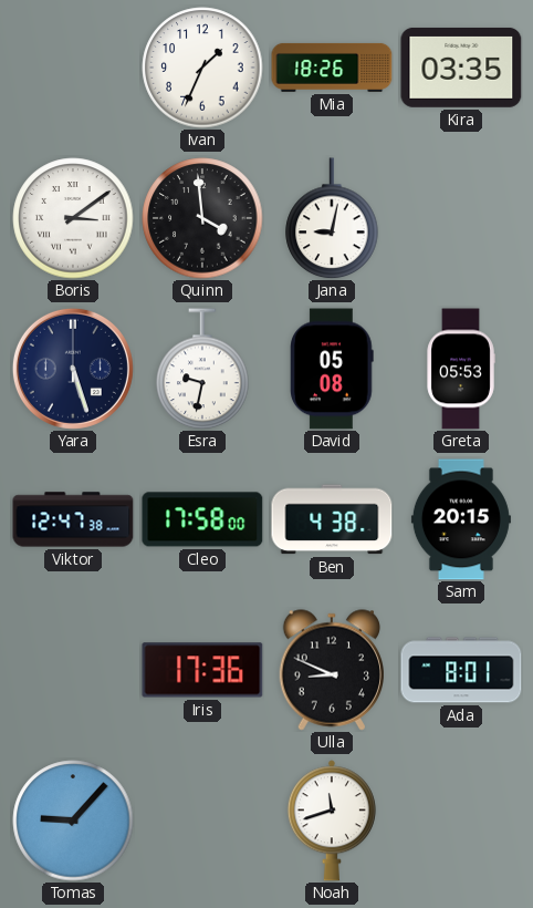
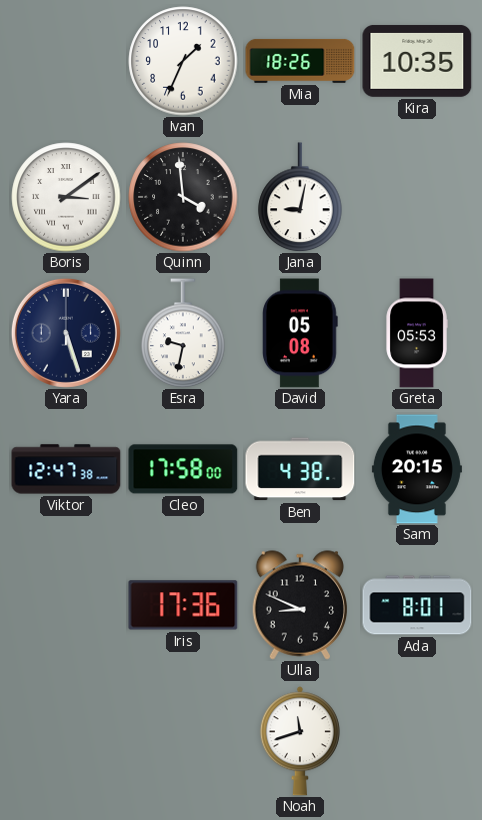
Kira: 03:35 -> 10:35
Tomas: 9:07 -> none
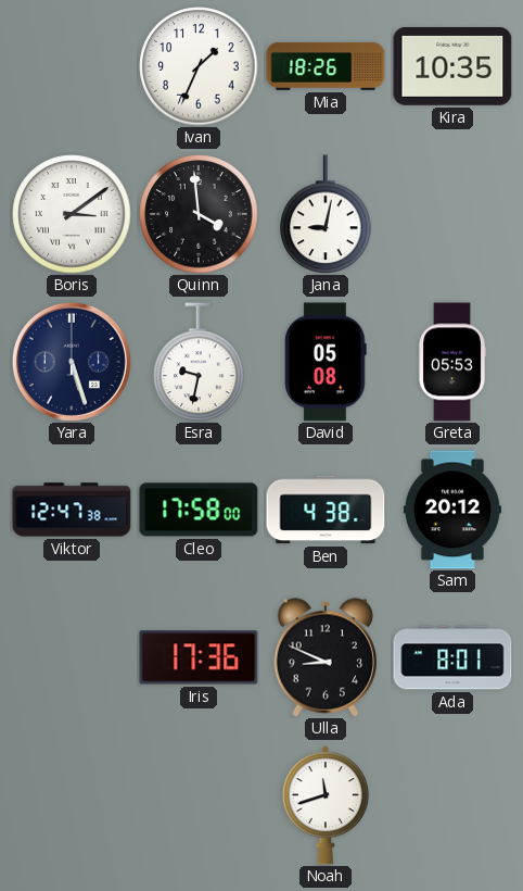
Sam: 20:15 -> 20:12
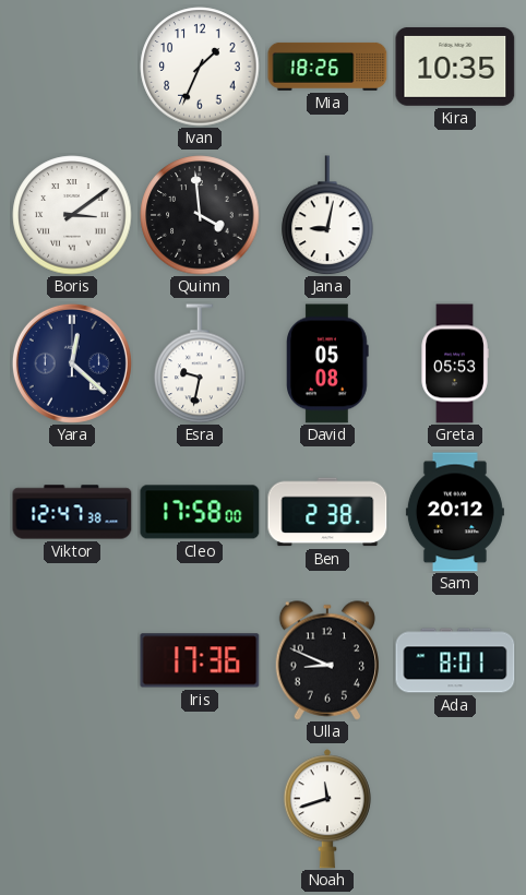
Yara: 5:27 -> 12:22
Ben: 4:38 -> 2:38
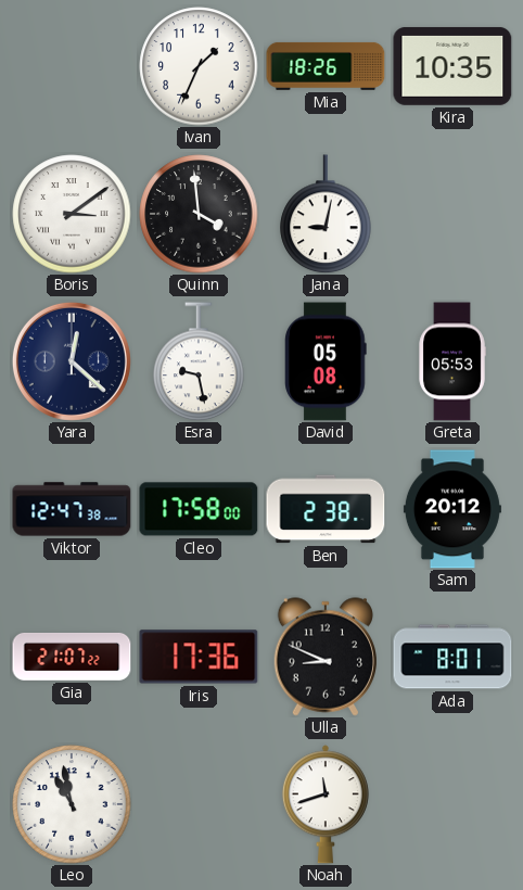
Esra: 9:32 -> 9:28
Gia: none -> 21:07
Leo: none -> 10:58
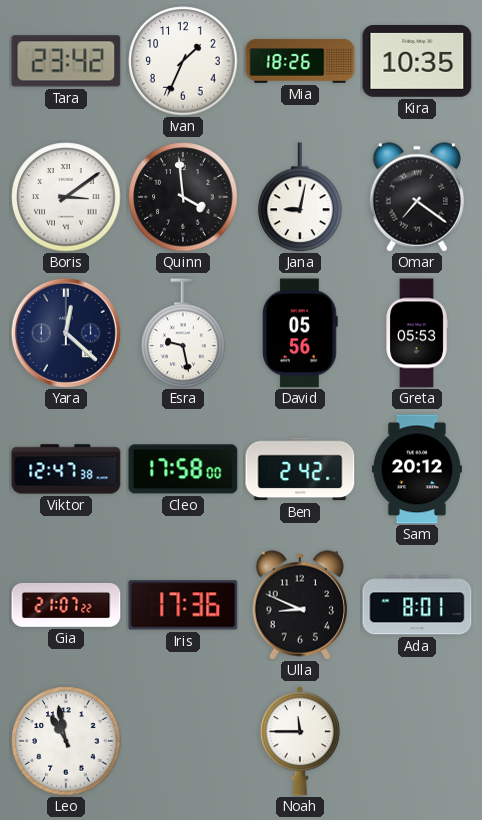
Tara: none -> 23:42
Omar: none -> 7:21
David: 05:08 -> 05:56
Ben: 2:38 -> 2:42
Noah: 11:42 -> 11:45
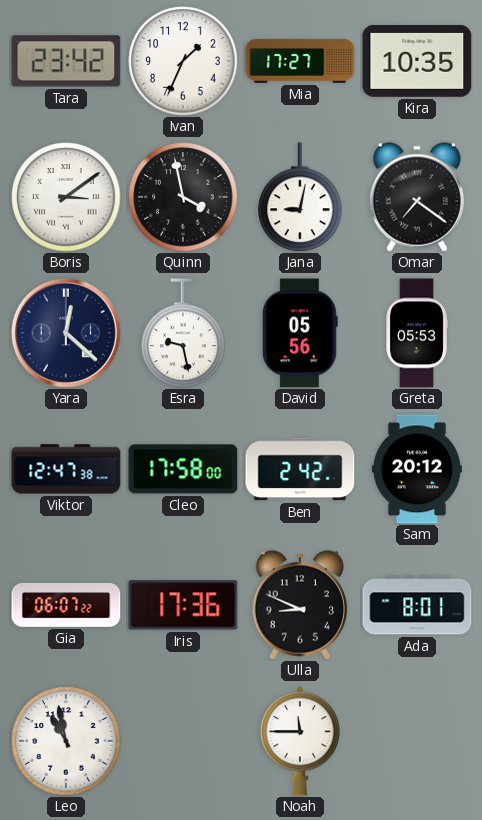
Mia: 18:26 -> 17:27
Quinn: 3:59 -> 3:58
Gia: 21:07 -> 06:07
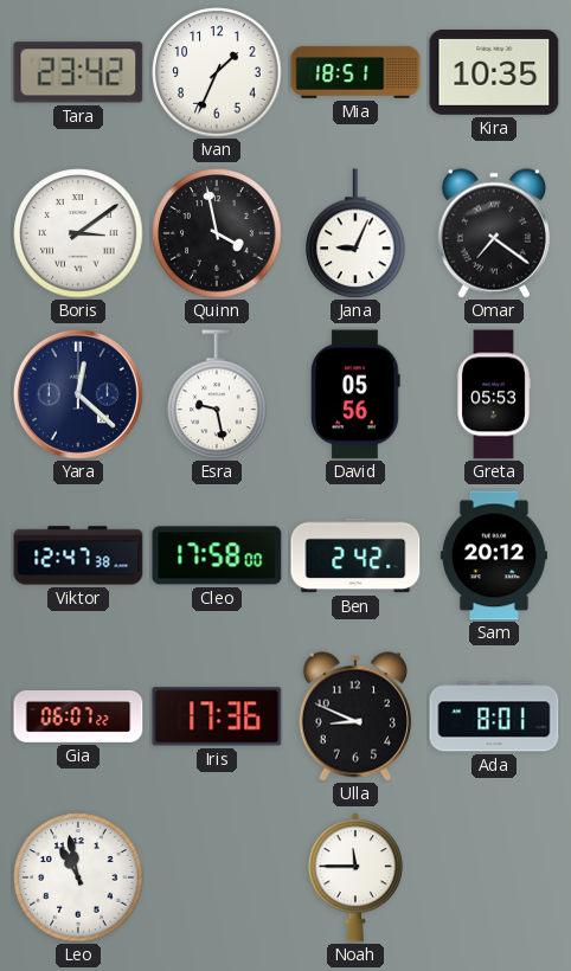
Mia: 17:27 -> 18:51
Jana: 9:02 -> 9:04
